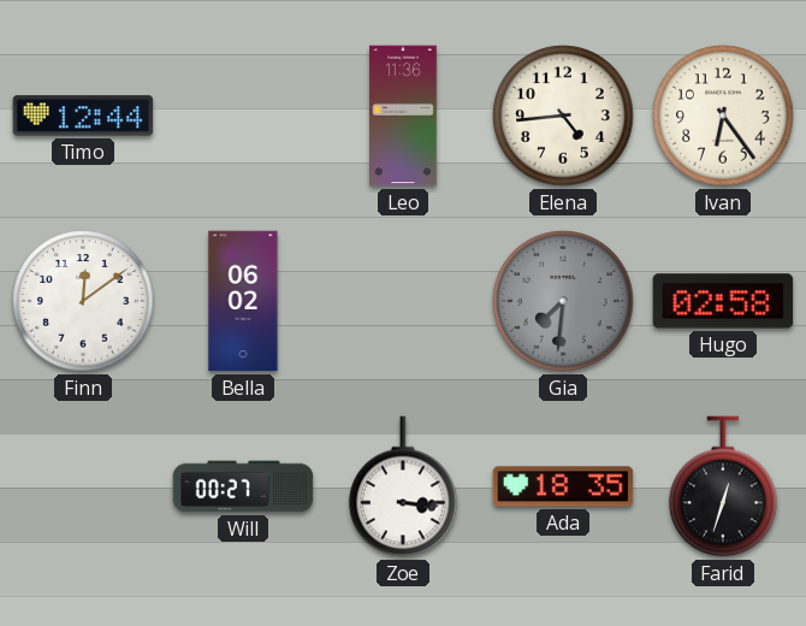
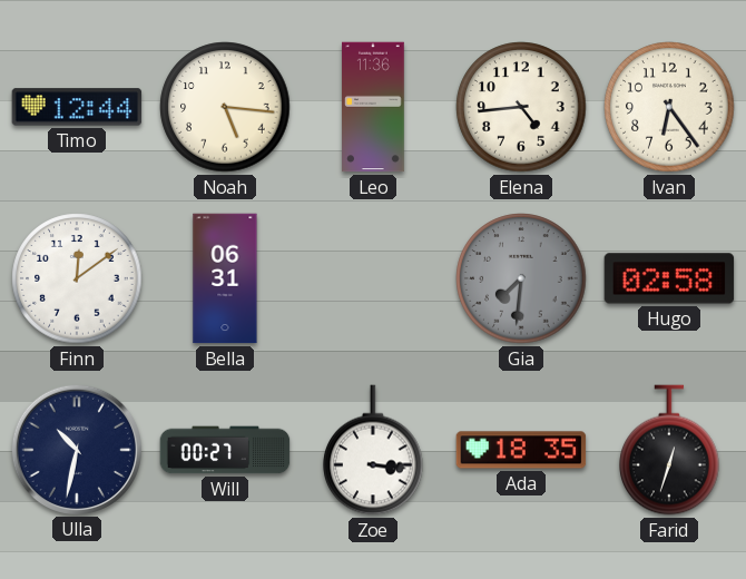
Noah: none -> 5:16
Bella: 06:02 -> 06:31
Ulla: none -> 10:32
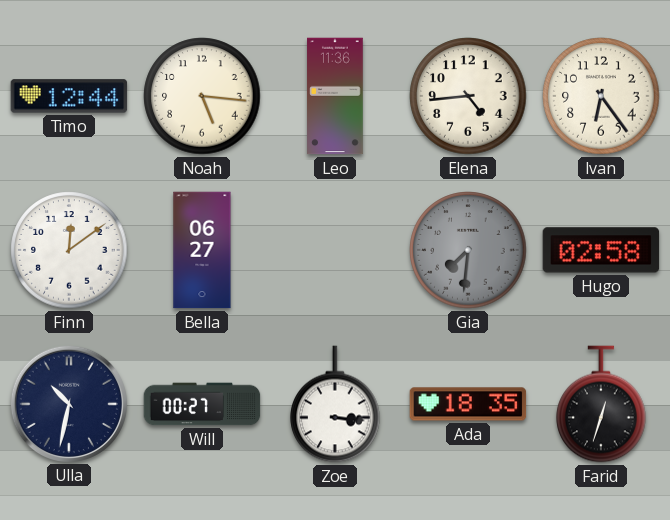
Bella: 06:31 -> 06:27
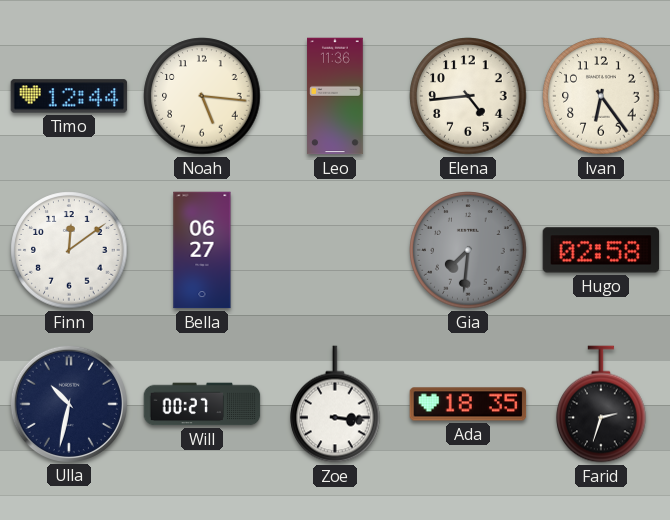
Farid: 12:33 -> 2:33
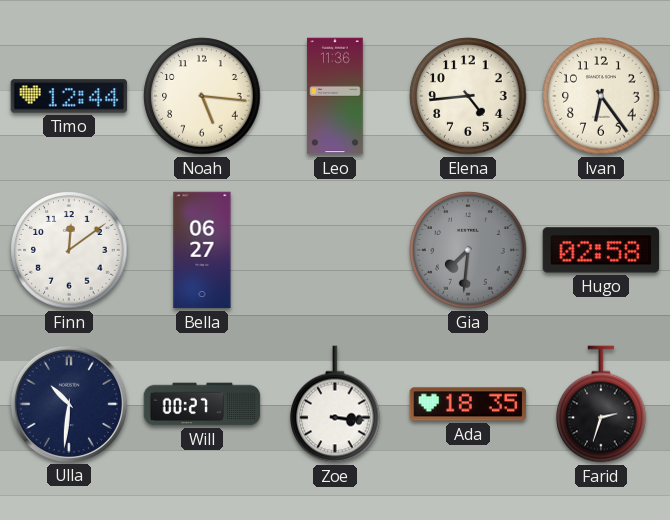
Ulla: 10:32 -> 10:31
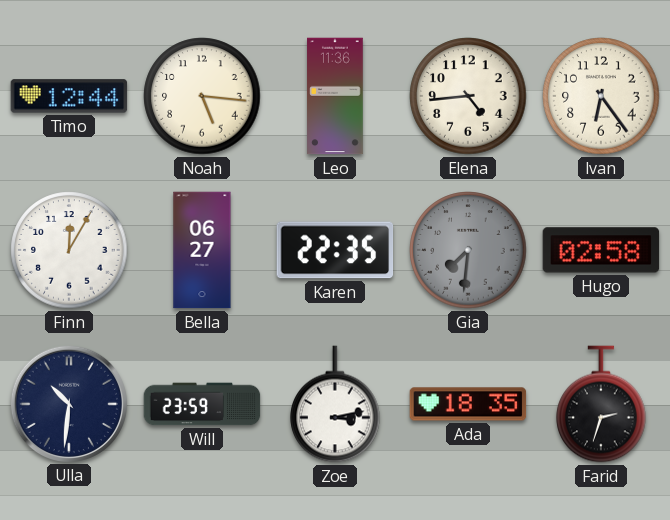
Finn: 12:09 -> 12:05
Karen: none -> 22:35
Will: 00:27 -> 23:59
Zoe: 3:16 -> 3:13
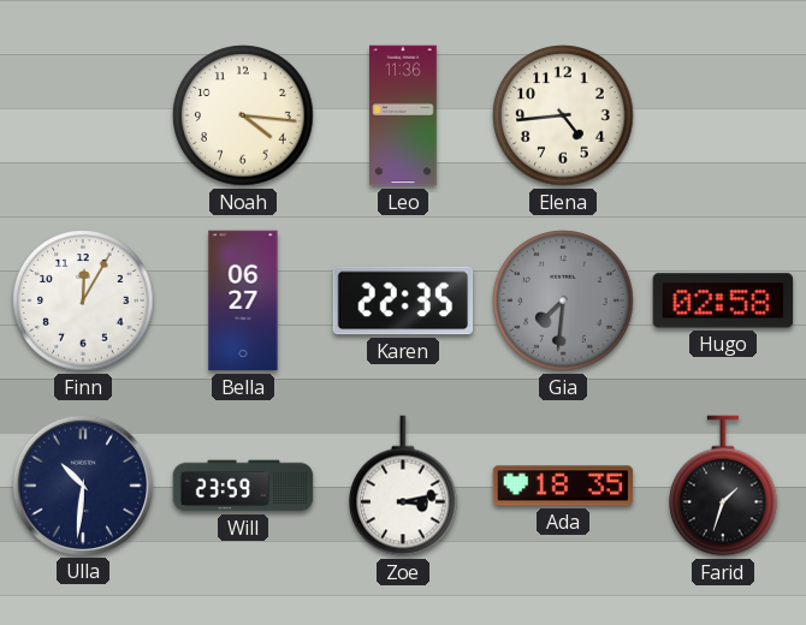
Timo: 12:44 -> none
Noah: 5:16 -> 4:16
Ivan: 6:24 -> none
Farid: 2:33 -> 1:33
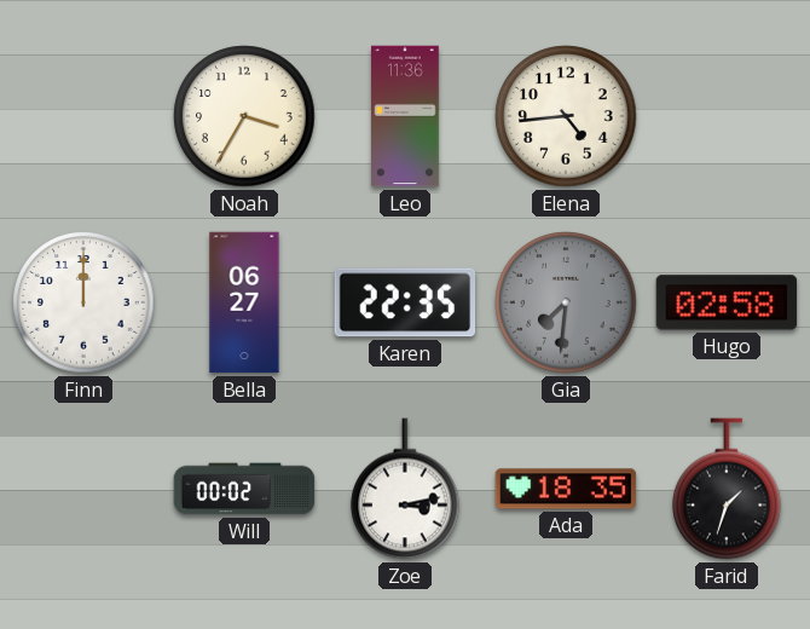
Noah: 4:16 -> 3:35
Finn: 12:05 -> 12:00
Ulla: 10:31 -> none
Will: 23:59 -> 00:02
